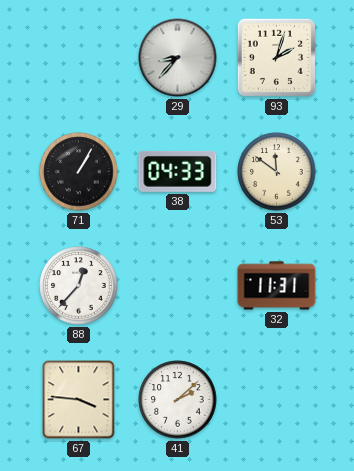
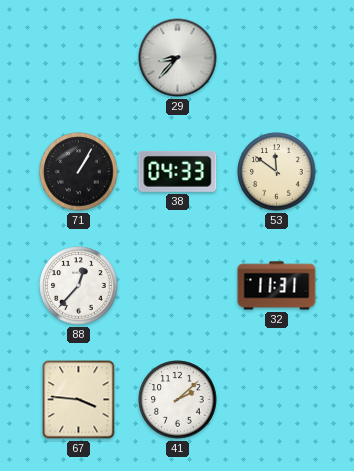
93: 2:03 -> none
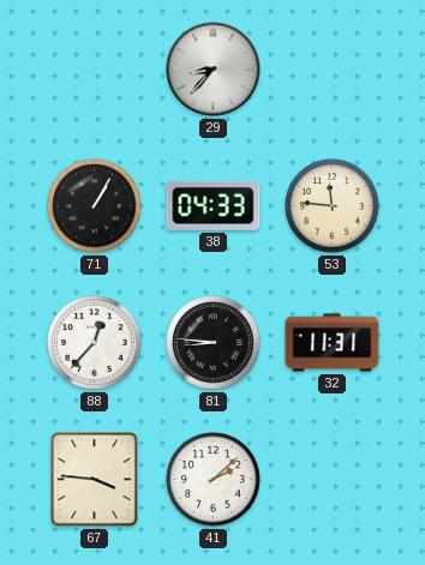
53: 11:51 -> 11:46
81: none -> 8:46
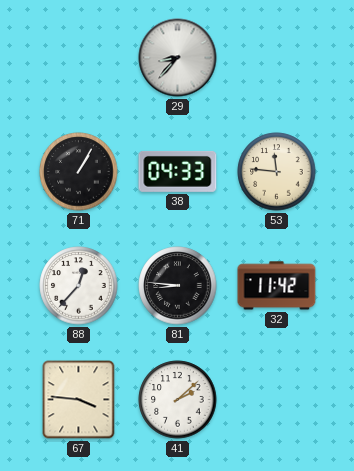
32: 11:31 -> 11:42
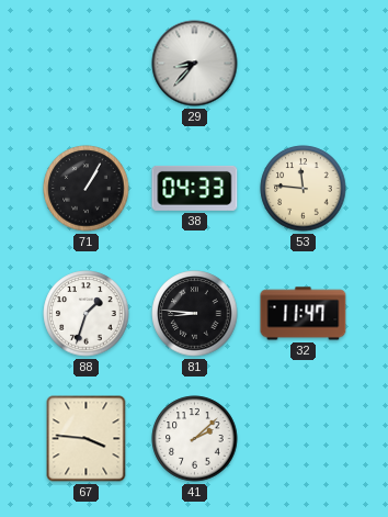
88: 12:37 -> 1:33
32: 11:42 -> 11:47
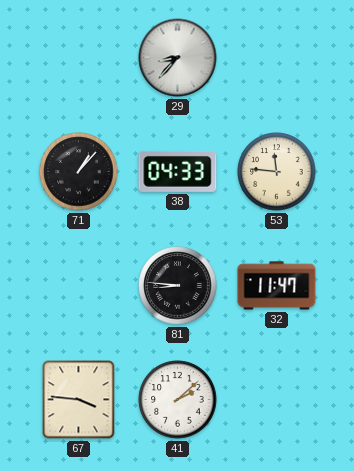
71: 1:05 -> 1:07
88: 1:33 -> none
